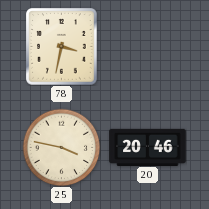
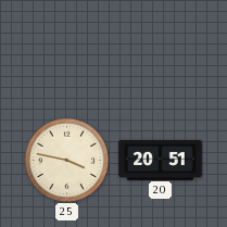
78: 3:32 -> none
20: 20:46 -> 20:51
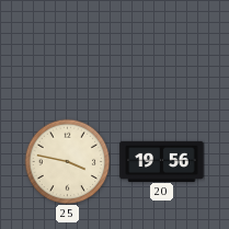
20: 20:51 -> 19:56
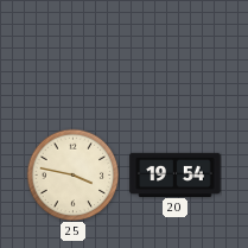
20: 19:56 -> 19:54
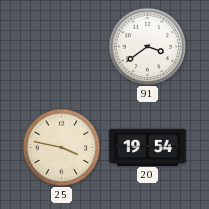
91: none -> 3:39
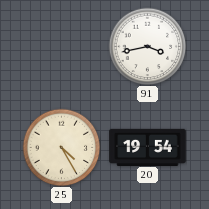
91: 3:39 -> 3:43
25: 3:47 -> 4:25
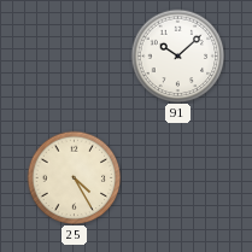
91: 3:43 -> 10:08
20: 19:54 -> none
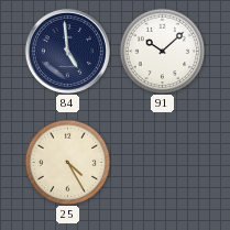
84: none -> 4:59
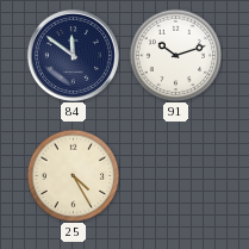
84: 4:59 -> 11:51
91: 10:08 -> 10:12
